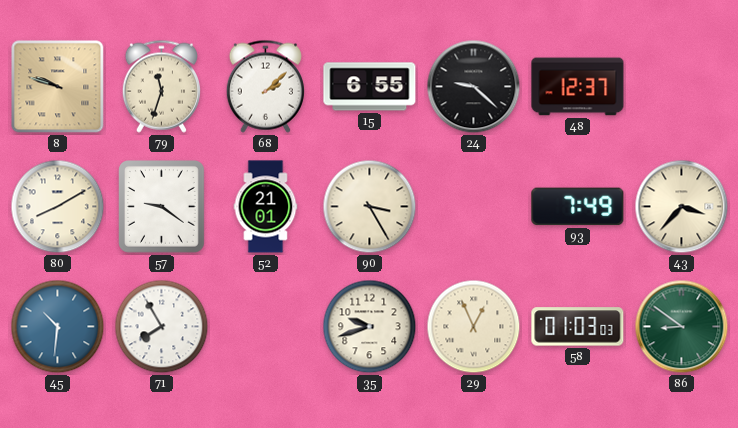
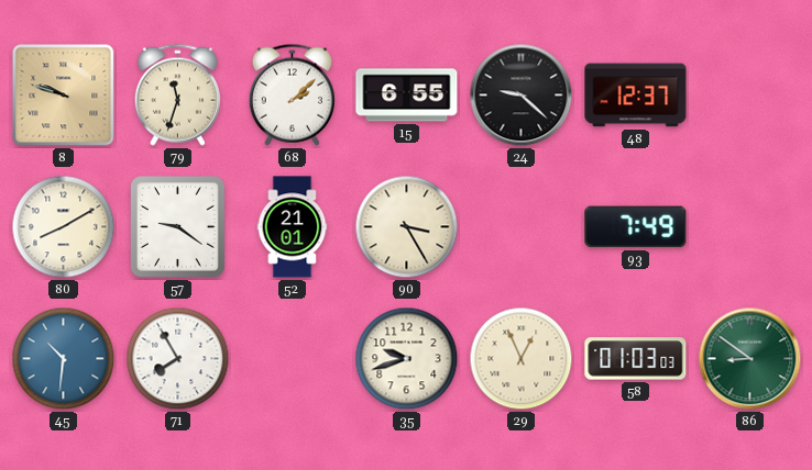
43: 3:37 -> none
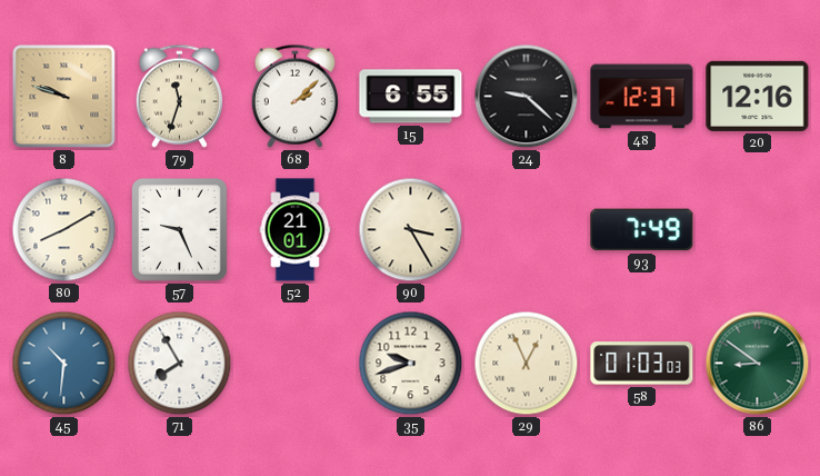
20: none -> 12:16
57: 9:21 -> 9:26
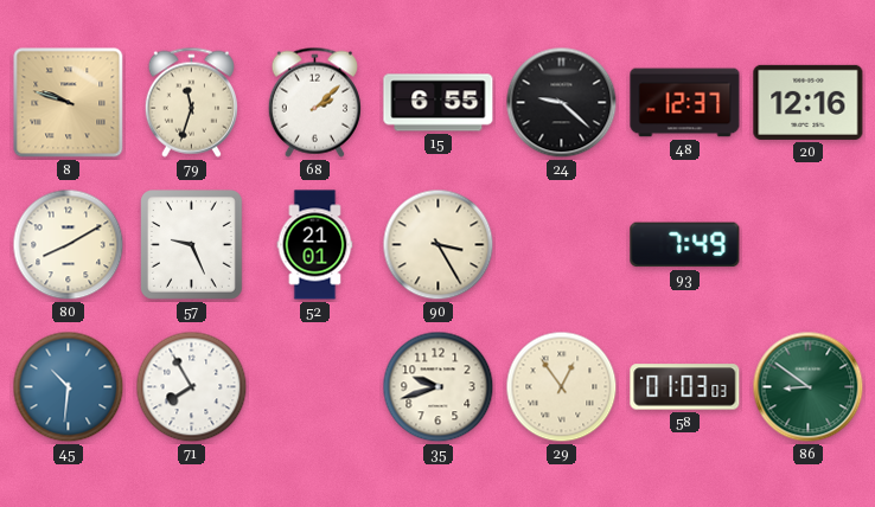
29: 12:56 -> 12:54
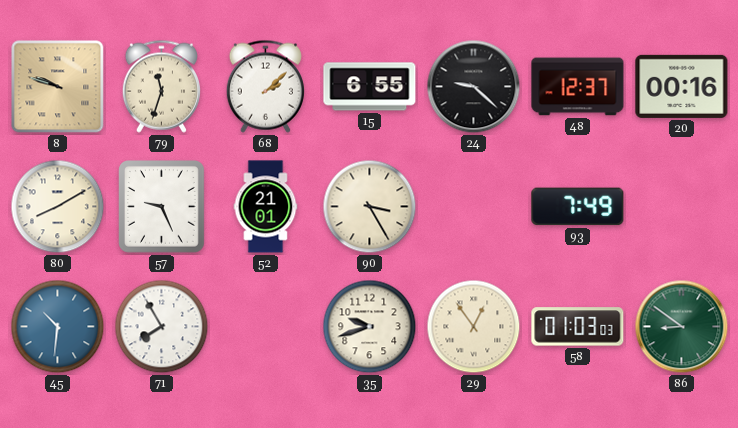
20: 12:16 -> 00:16
